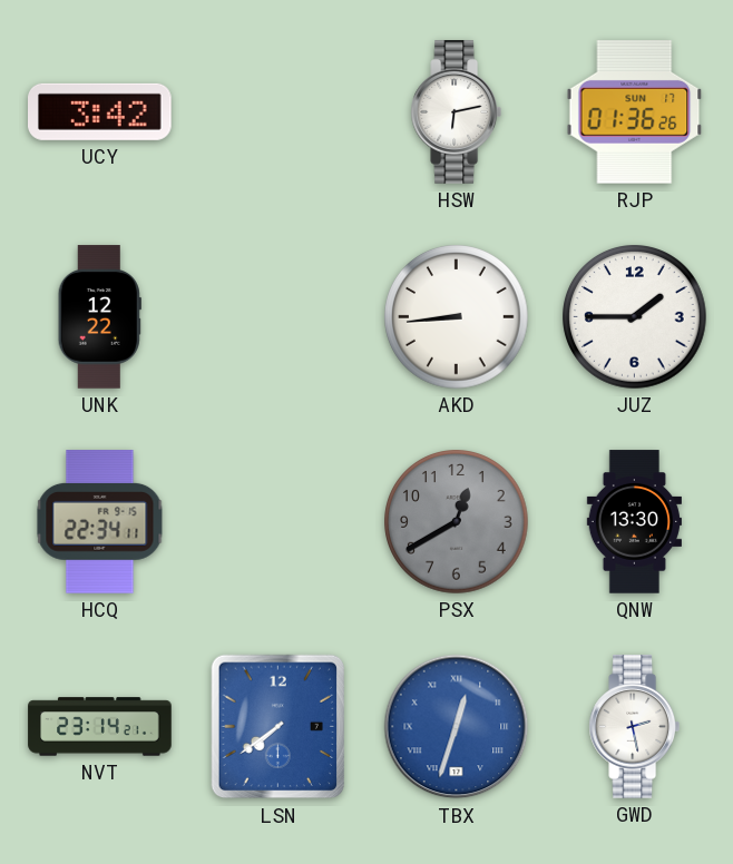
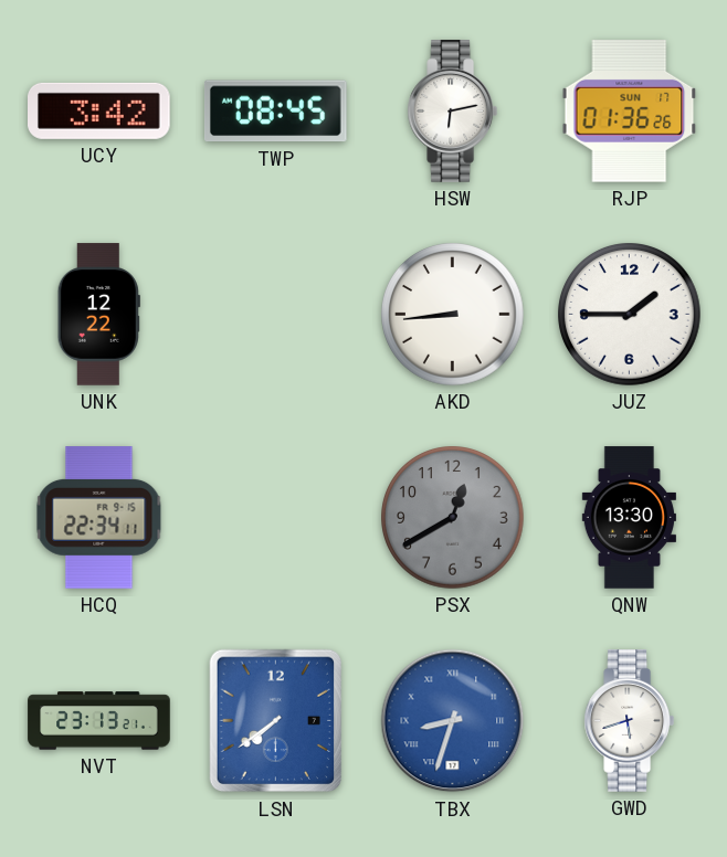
TWP: none -> 08:45
NVT: 23:14 -> 23:13
TBX: 12:33 -> 8:33
GWD: 2:28 -> 5:42
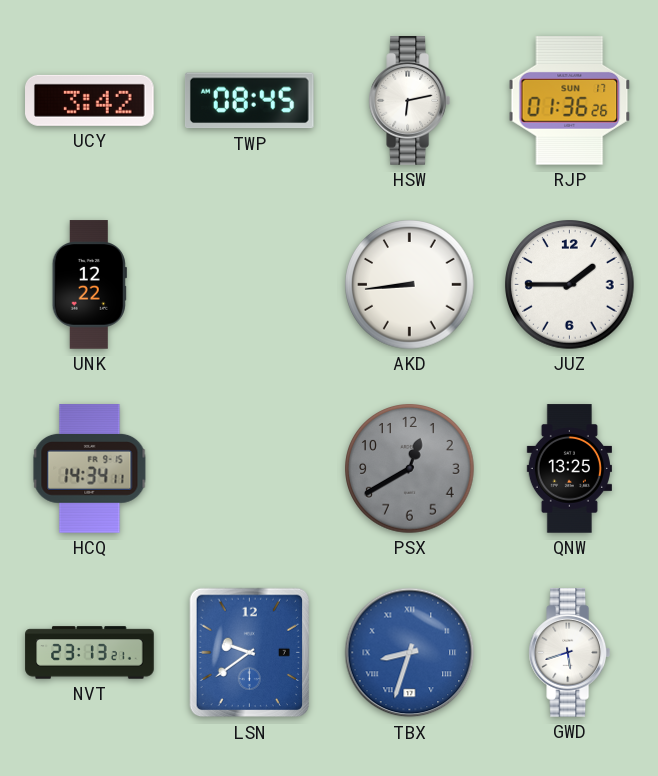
HCQ: 22:34 -> 14:34
QNW: 13:30 -> 13:25
LSN: 7:39 -> 9:39
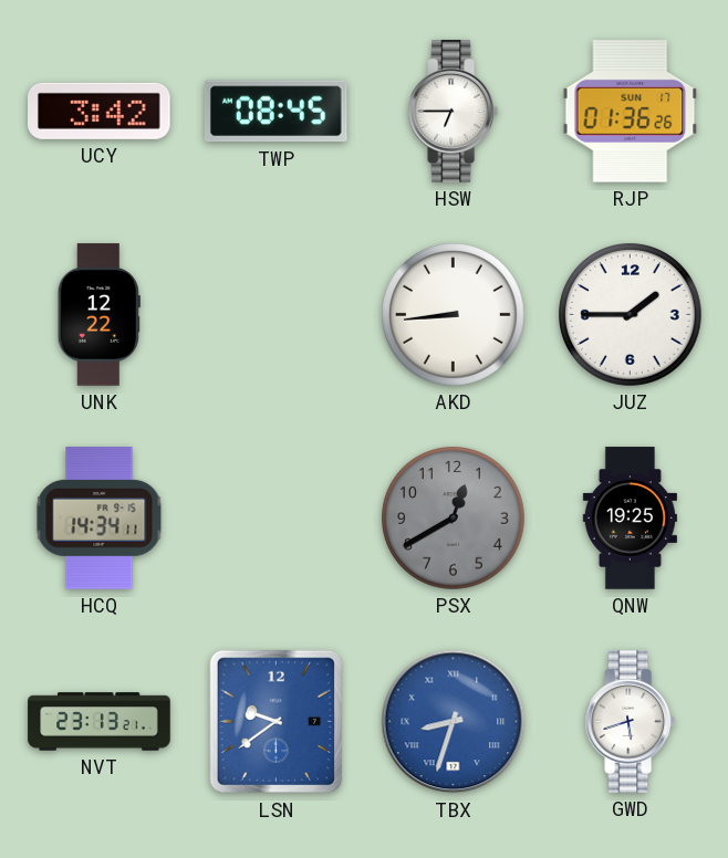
HSW: 6:13 -> 6:45
QNW: 13:25 -> 19:25
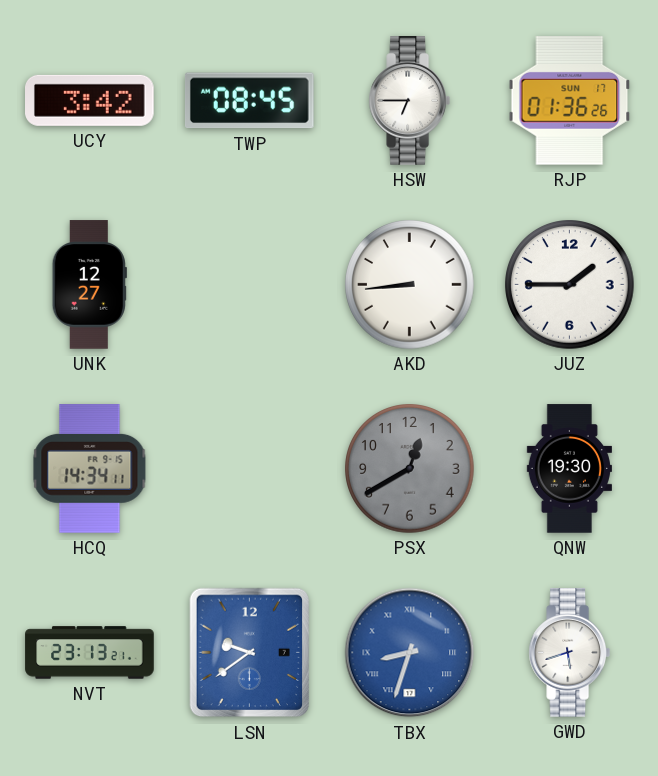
UNK: 12:22 -> 12:27
QNW: 19:25 -> 19:30
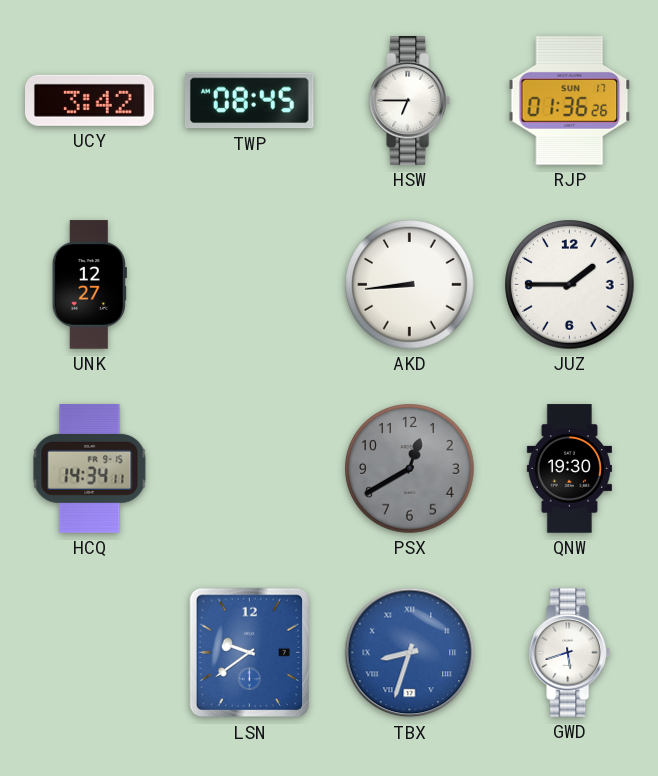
NVT: 23:13 -> none
